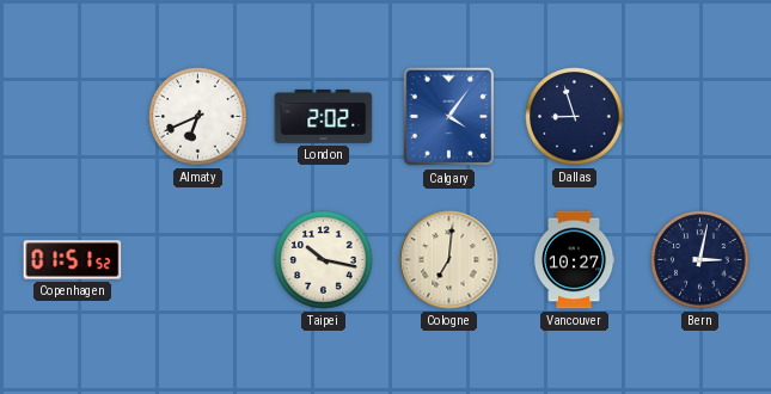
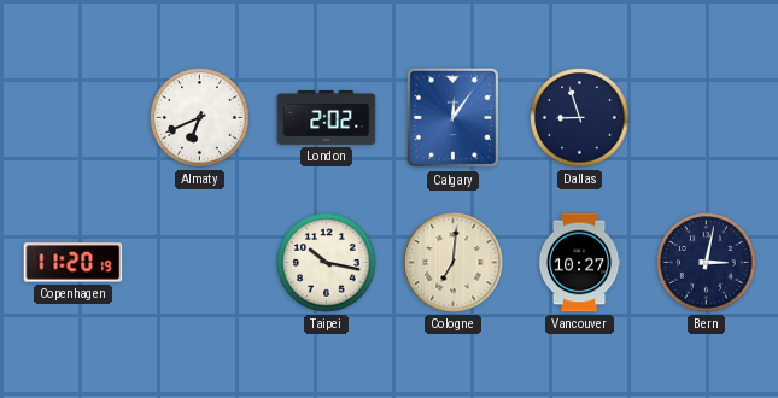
Calgary: 4:06 -> 12:06
Copenhagen: 01:51 -> 11:20
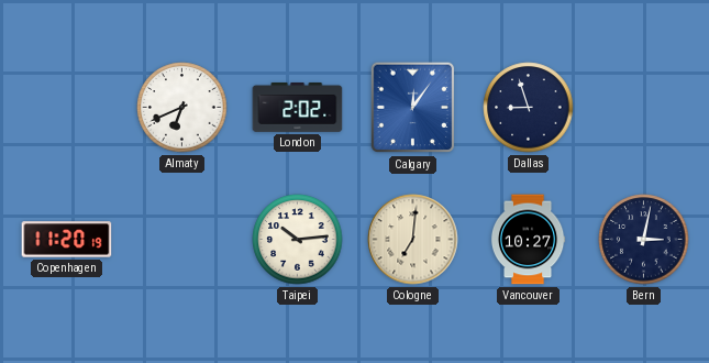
Taipei: 10:17 -> 10:14
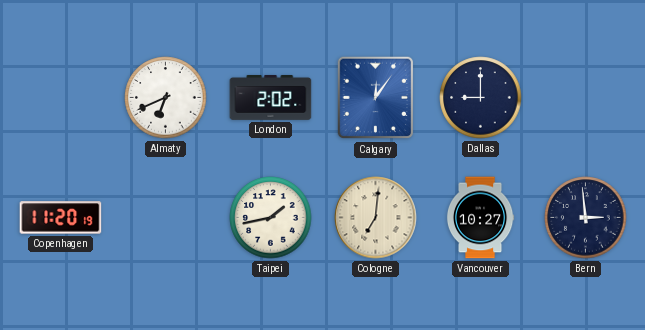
Dallas: 8:57 -> 9:00
Taipei: 10:14 -> 1:43
Bern: 3:02 -> 2:59
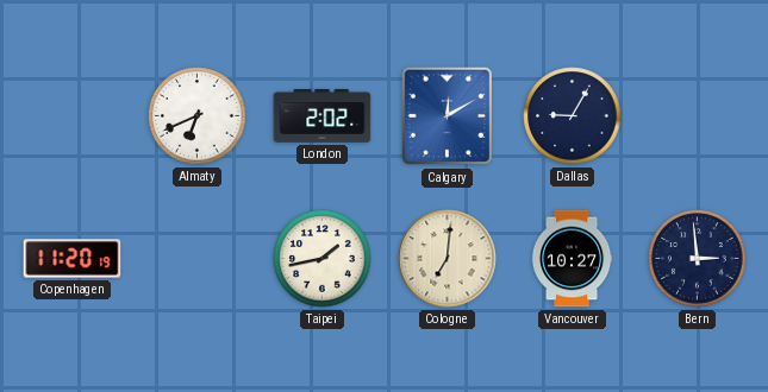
Calgary: 12:06 -> 12:10
Dallas: 9:00 -> 9:05
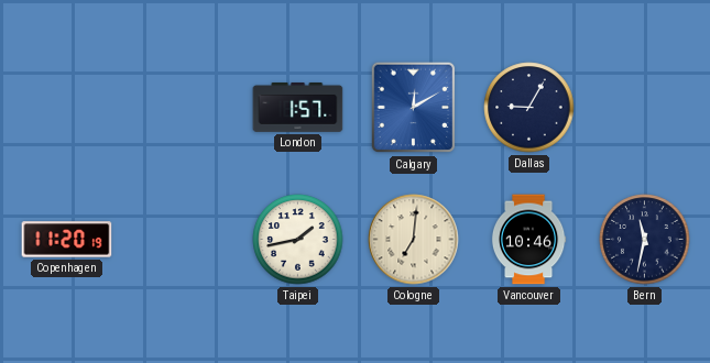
Almaty: 6:41 -> none
London: 2:02 -> 1:57
Vancouver: 10:27 -> 10:46
Bern: 2:59 -> 11:32
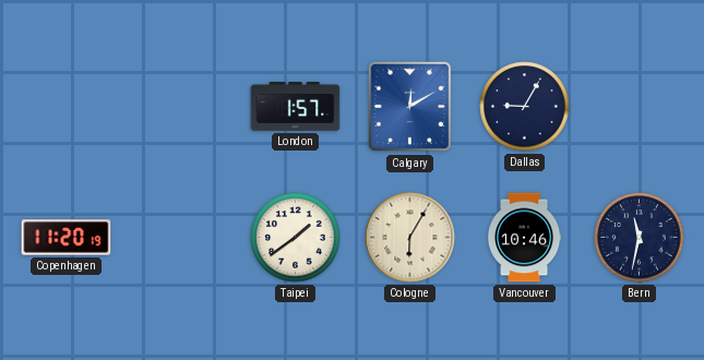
Taipei: 1:43 -> 1:39
Cologne: 7:01 -> 6:05
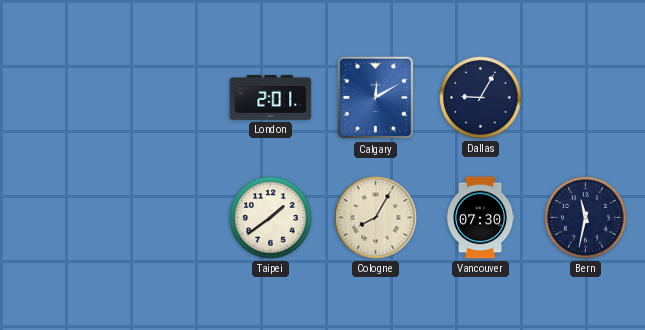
London: 1:57 -> 2:01
Copenhagen: 11:20 -> none
Cologne: 6:05 -> 8:05
Vancouver: 10:46 -> 07:30
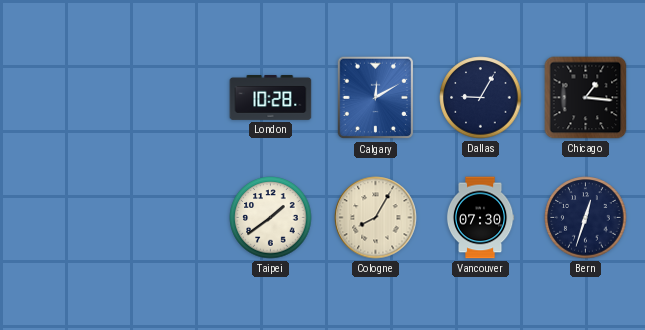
London: 2:01 -> 10:28
Chicago: none -> 1:16
Bern: 11:32 -> 12:33
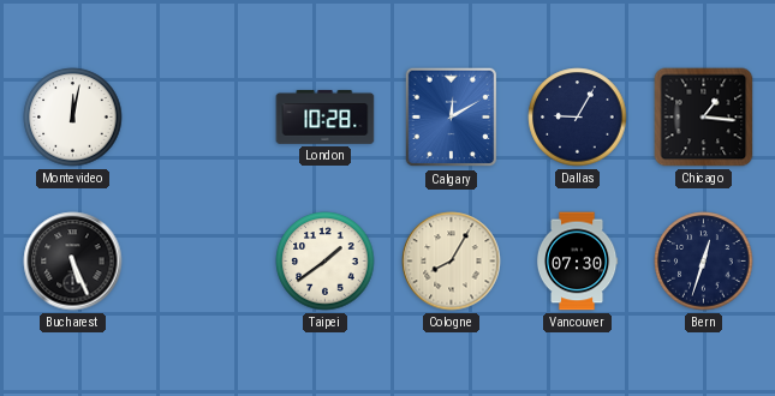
Montevideo: none -> 12:02
Bucharest: none -> 5:26
